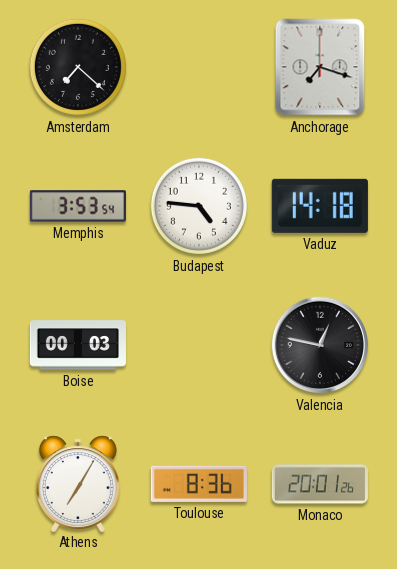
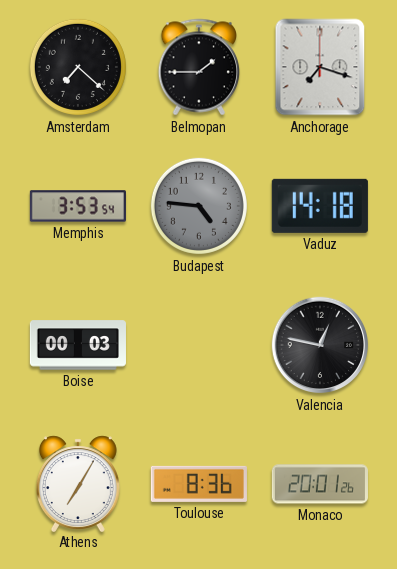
Belmopan: none -> 1:45
Budapest dial: white -> grey
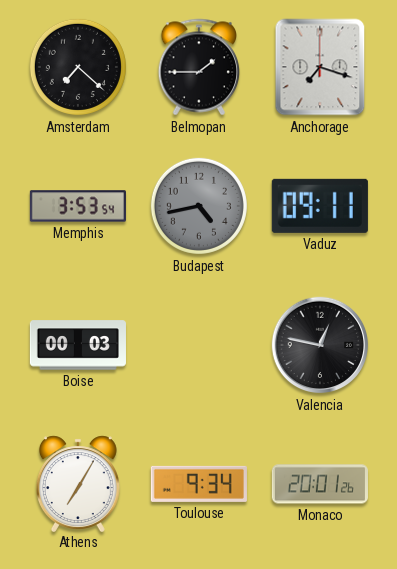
Budapest: 4:46 -> 4:43
Vaduz: 14:18 -> 09:11
Toulouse: 8:36 -> 9:34
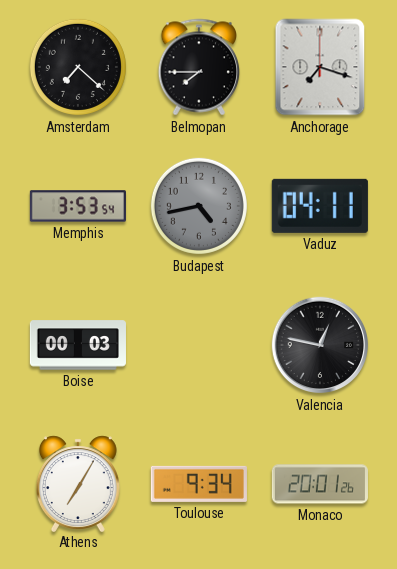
Belmopan: 1:45 -> 7:45
Vaduz: 09:11 -> 04:11
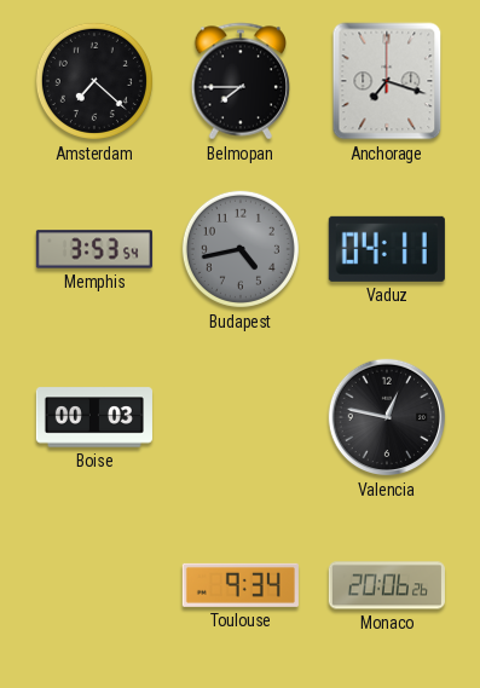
Athens: 7:05 -> none
Monaco: 20:01 -> 20:06
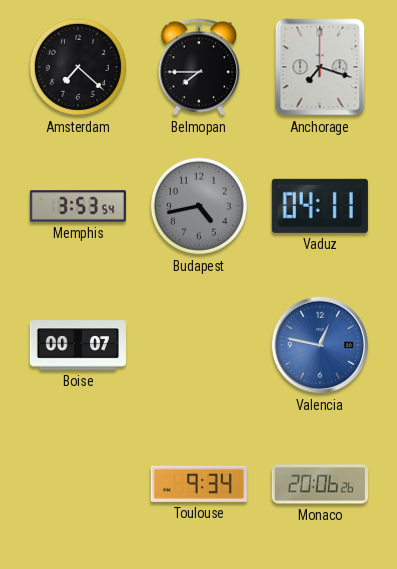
Boise: 00:03 -> 00:07
Valencia dial: black -> blue
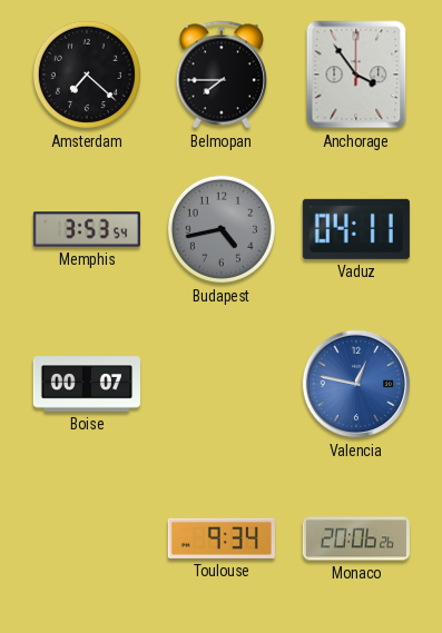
Anchorage: 7:18 -> 3:54
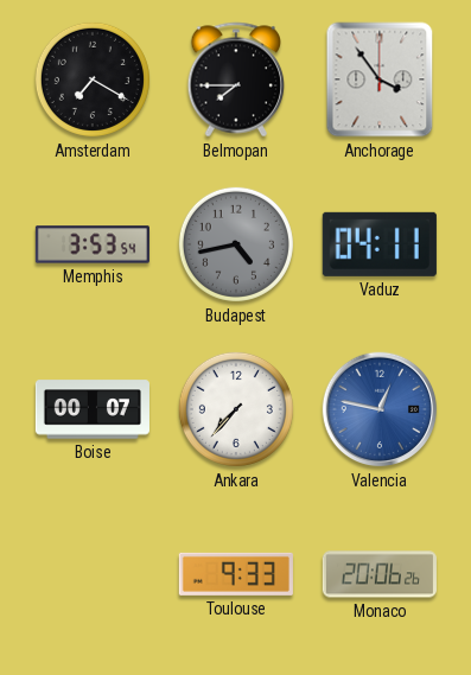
Amsterdam: 7:22 -> 7:20
Ankara: none -> 7:37
Toulouse: 9:34 -> 9:33
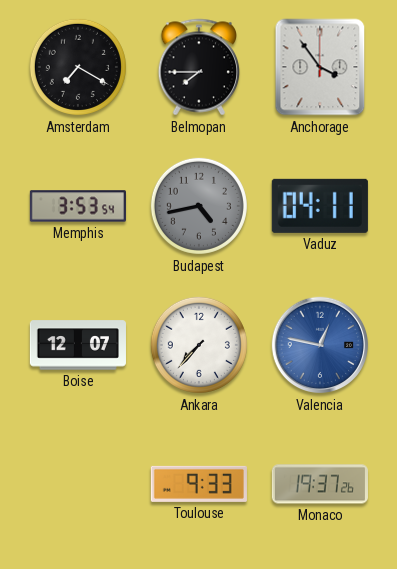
Boise: 00:07 -> 12:07
Monaco: 20:06 -> 19:37
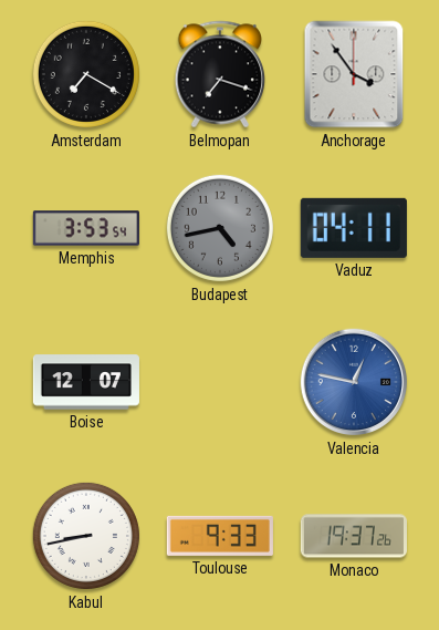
Belmopan: 7:45 -> 7:18
Ankara: 7:37 -> none
Kabul: none -> 8:43
